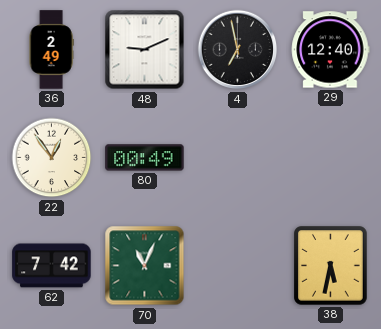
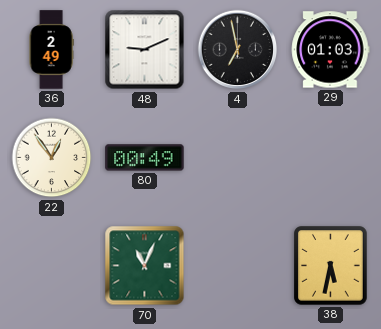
29: 12:40 -> 01:03
62: 7:42 -> none
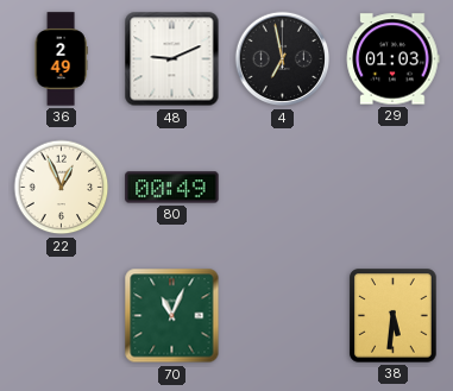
22: 12:54 -> 12:56
38: 5:32 -> 5:31
